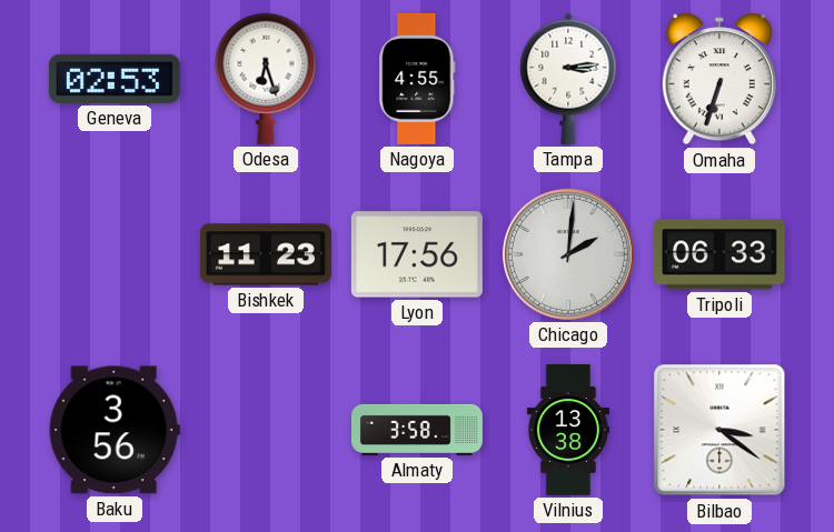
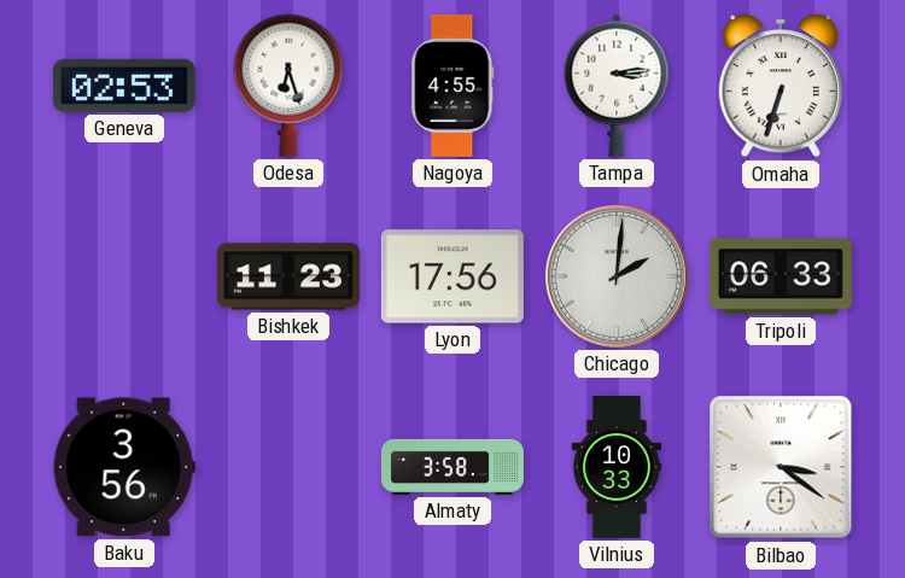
Vilnius: 13:38 -> 10:33
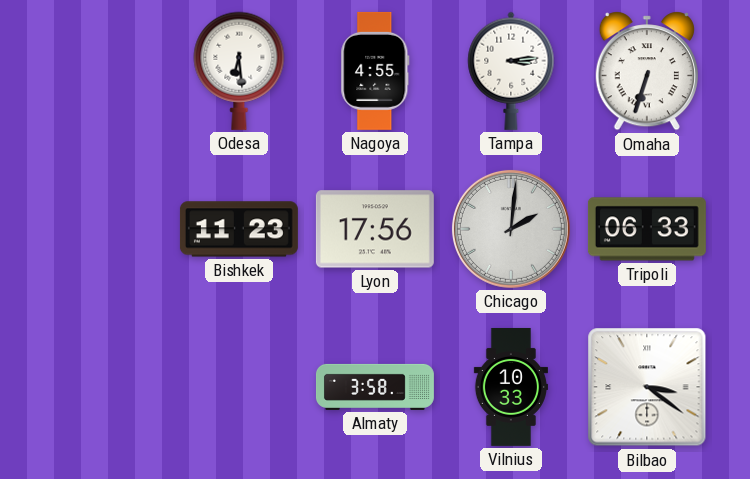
Geneva: 02:53 -> none
Odesa: 6:27 -> 6:29
Baku: 3:56 -> none
